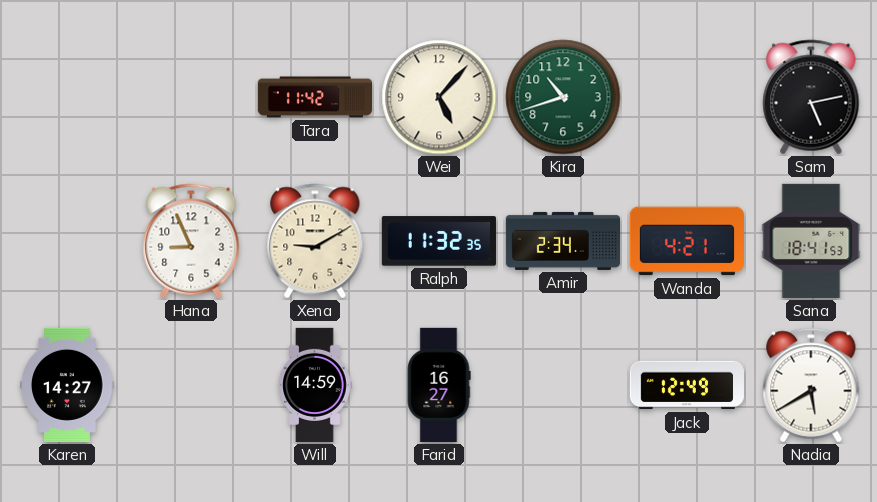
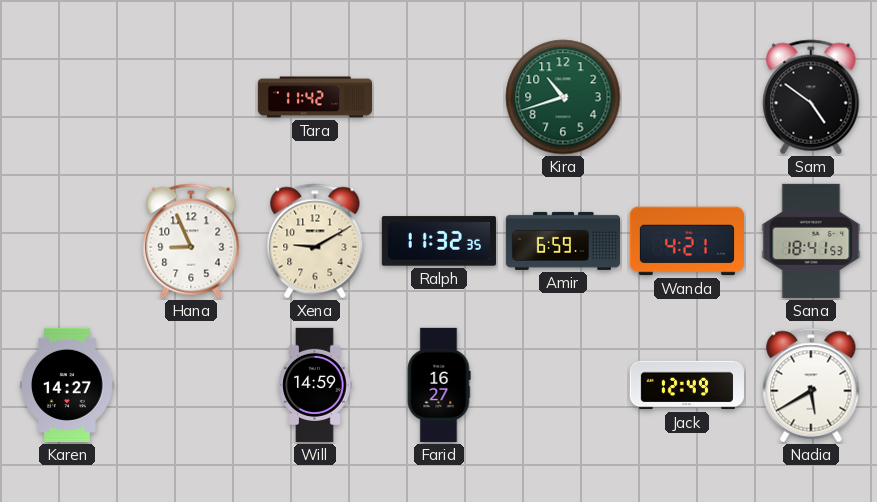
Wei: 5:07 -> none
Sam: 5:13 -> 4:51
Amir: 2:34 -> 6:59
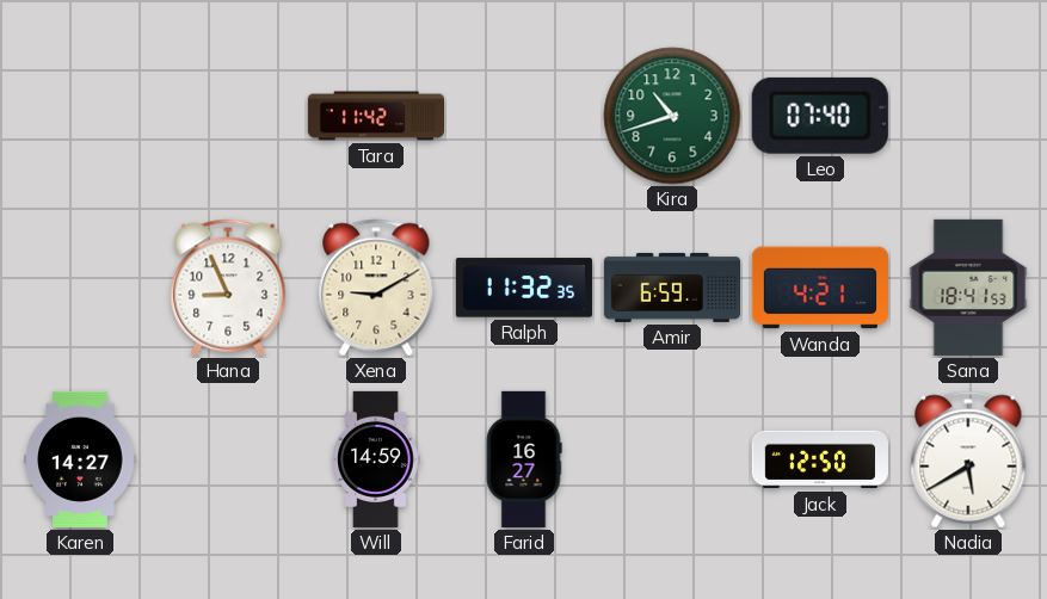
Leo: none -> 07:40
Sam: 4:51 -> none
Jack: 12:49 -> 12:50
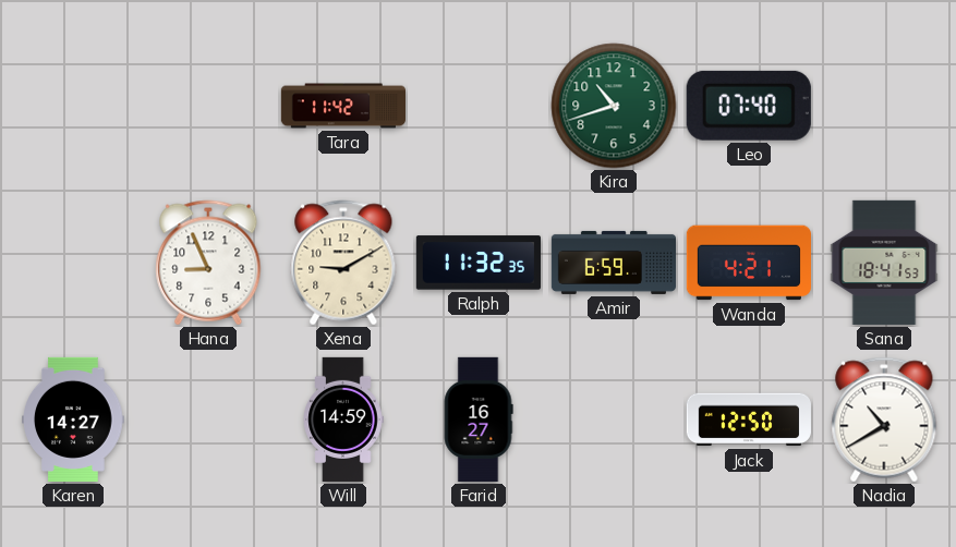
Nadia: 5:40 -> 10:40
